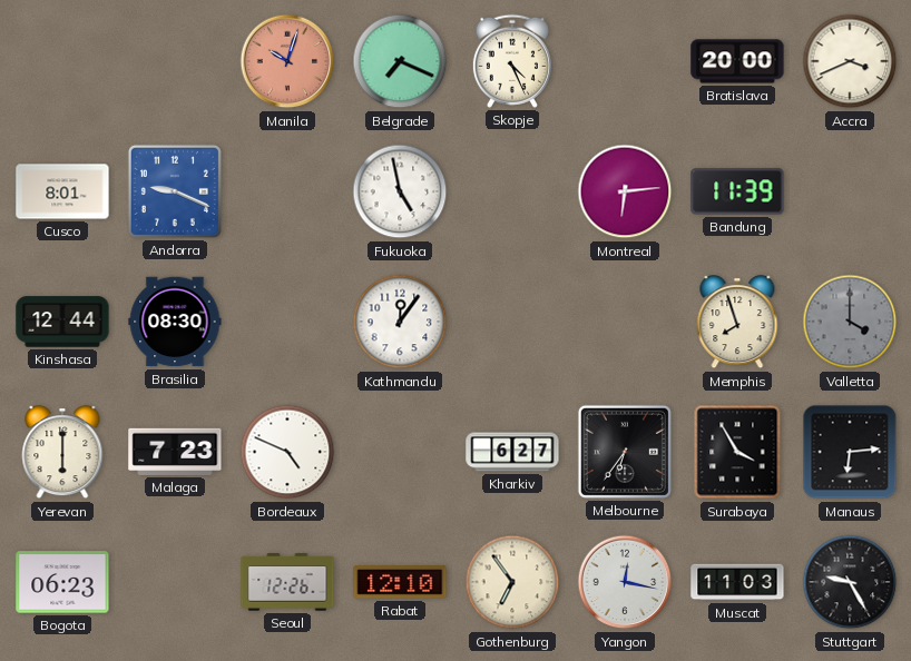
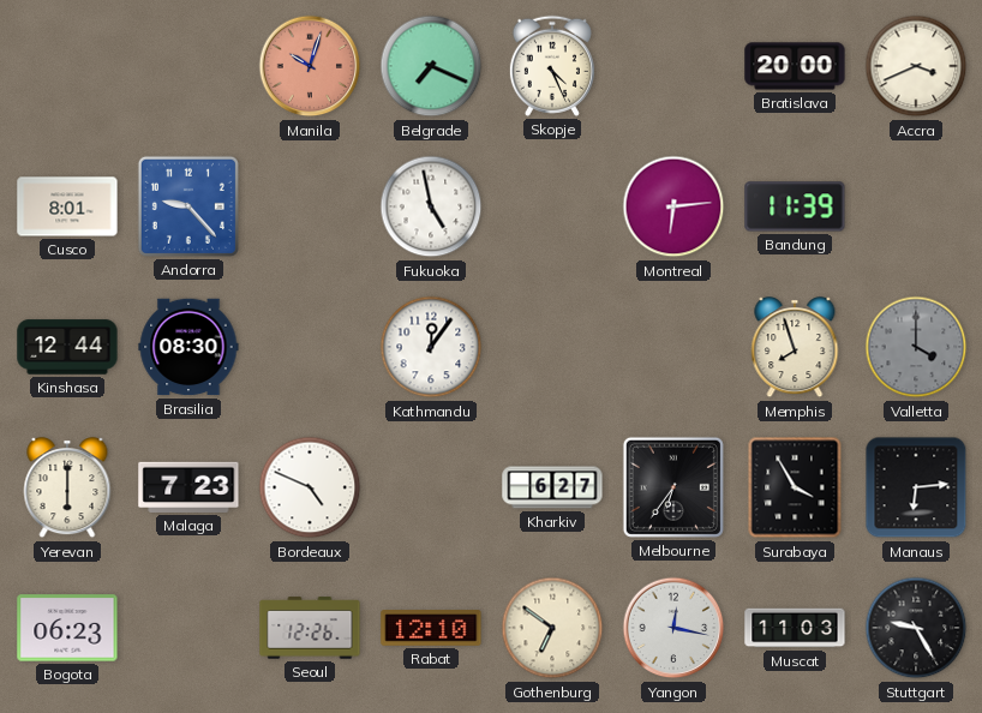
Andorra: 9:19 -> 9:23
Gothenburg: 6:54 -> 6:51
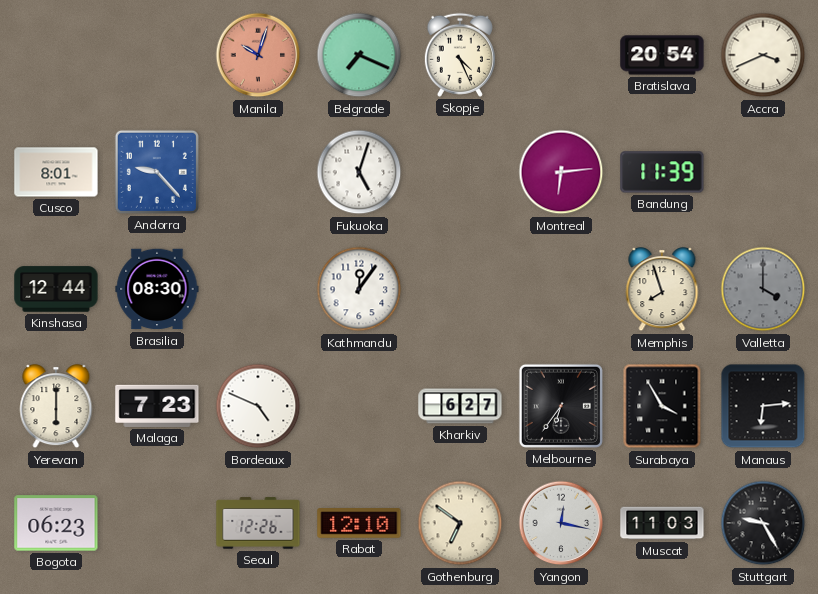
Bratislava: 20:00 -> 20:54
Fukuoka: 4:58 -> 5:03
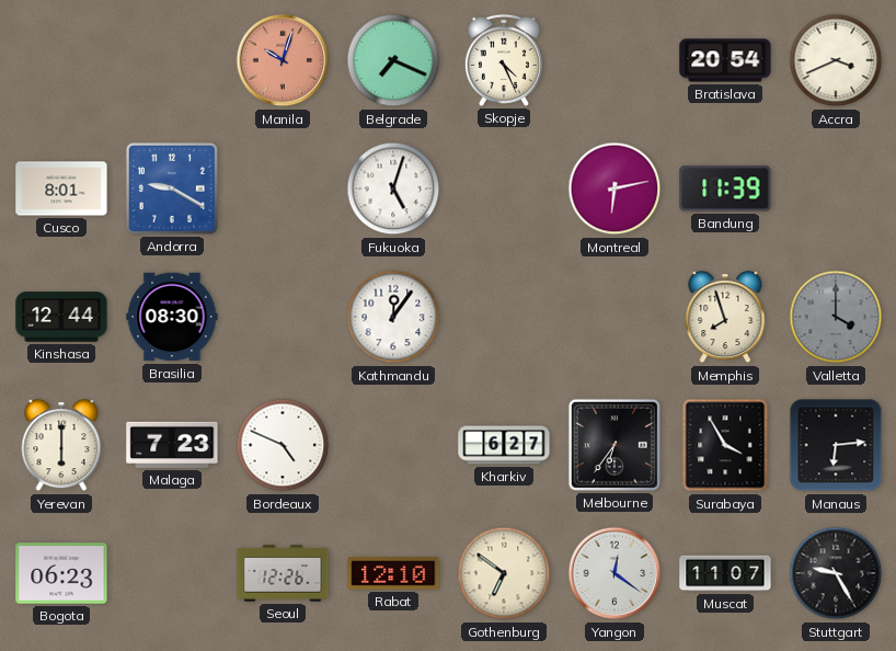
Andorra: 9:23 -> 9:20
Montreal: 6:14 -> 6:13
Yangon: 12:17 -> 12:21
Muscat: 11:03 -> 11:07
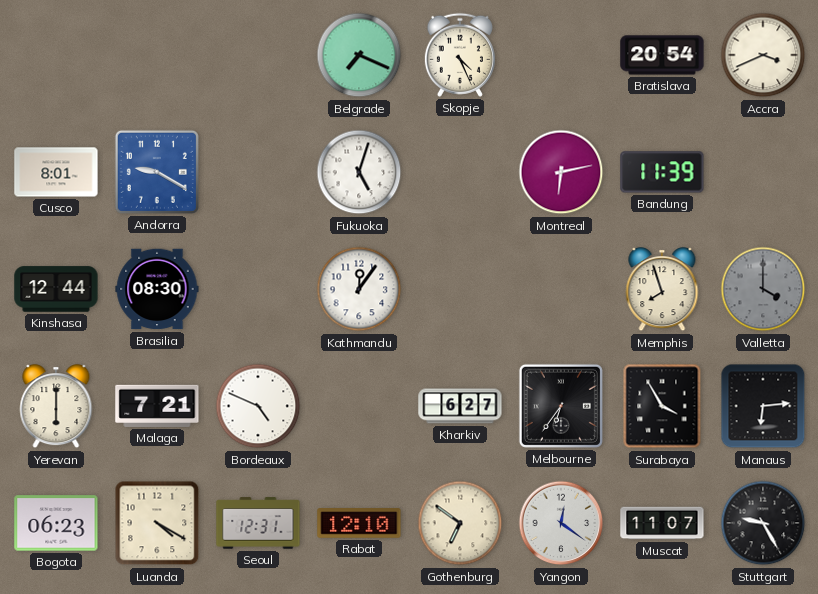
Manila: 10:03 -> none
Malaga: 7:23 -> 7:21
Luanda: none -> 4:20
Seoul: 12:26 -> 12:31
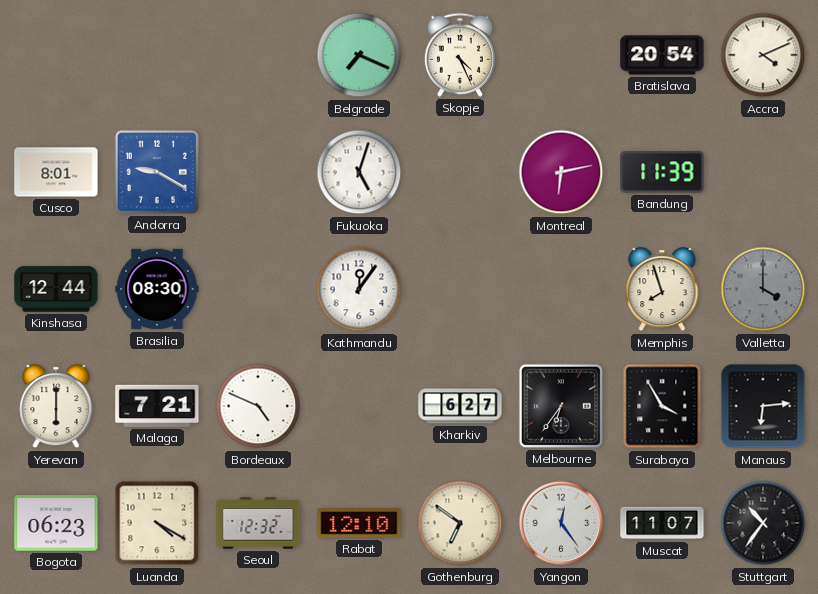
Accra: 3:41 -> 4:11
Seoul: 12:31 -> 12:32
Yangon: 12:21 -> 12:24
Stuttgart: 9:25 -> 10:36
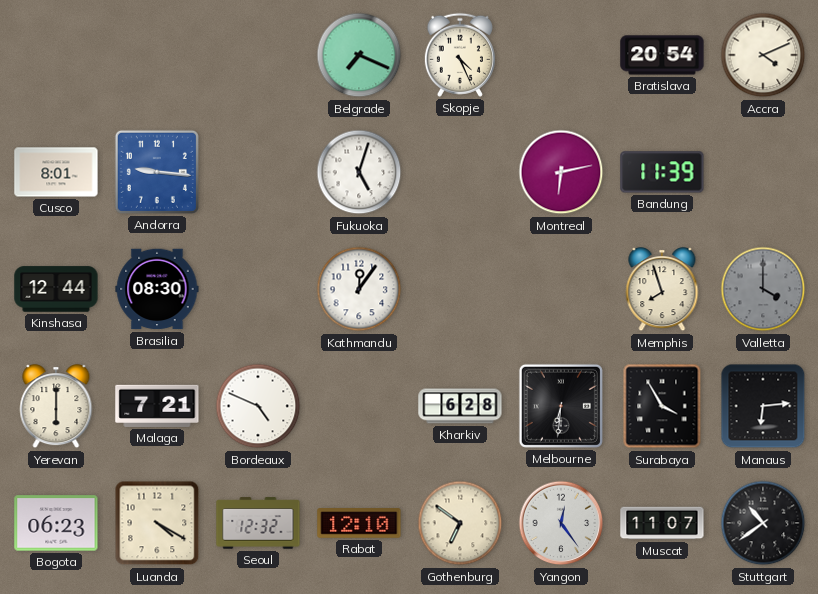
Andorra: 9:20 -> 9:16
Kharkiv: 6:27 -> 6:28
Melbourne: 6:36 -> 6:31
Stuttgart: 10:36 -> 10:39
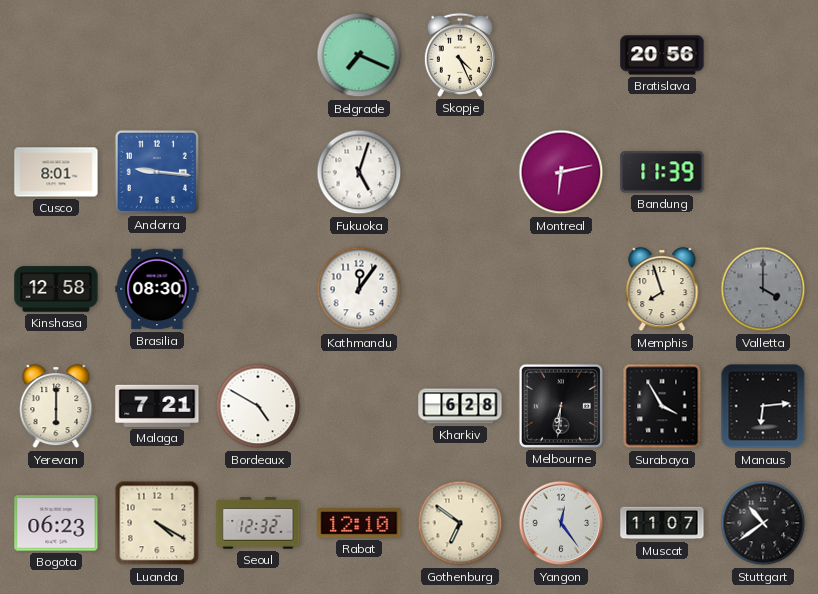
Bratislava: 20:54 -> 20:56
Accra: 4:11 -> none
Kinshasa: 12:44 -> 12:58
Bordeaux: 4:49 -> 4:50
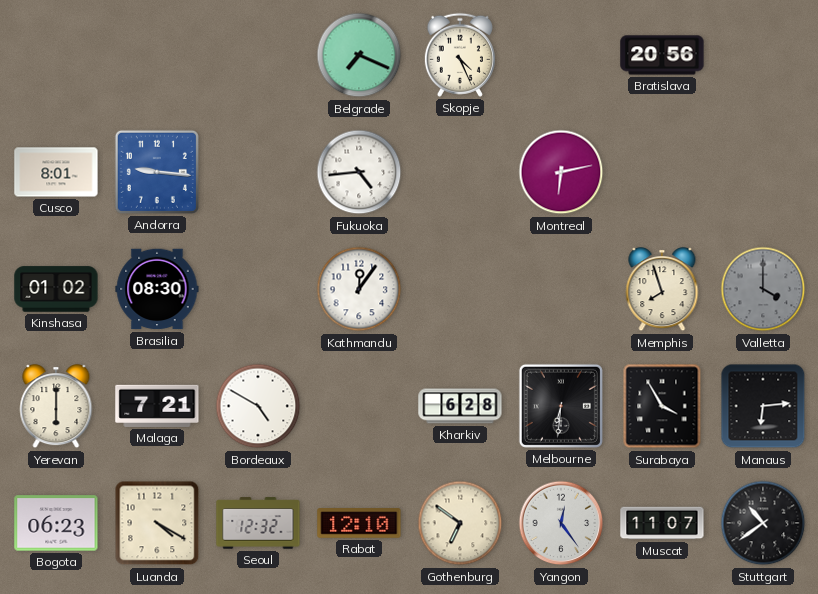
Fukuoka: 5:03 -> 4:44
Bandung: 11:39 -> none
Kinshasa: 12:58 -> 01:02
